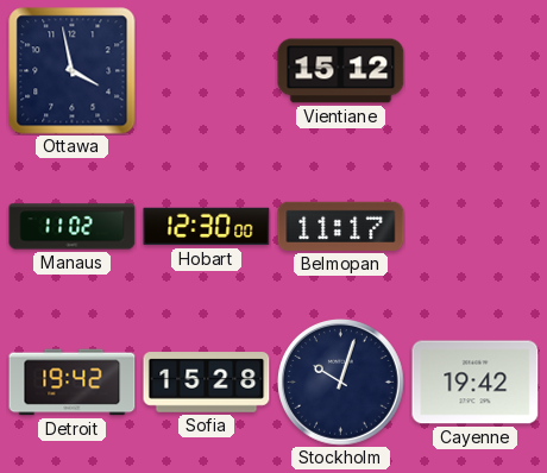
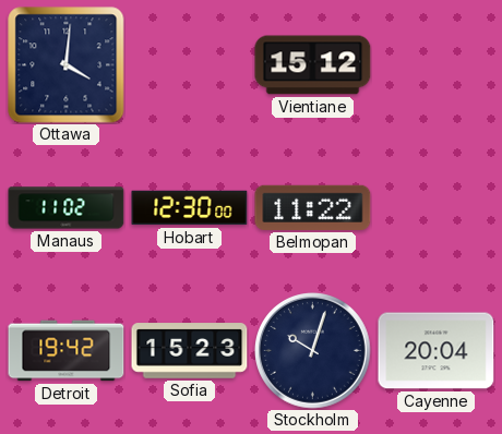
Ottawa: 3:58 -> 4:01
Belmopan: 11:17 -> 11:22
Sofia: 15:28 -> 15:23
Cayenne: 19:42 -> 20:04
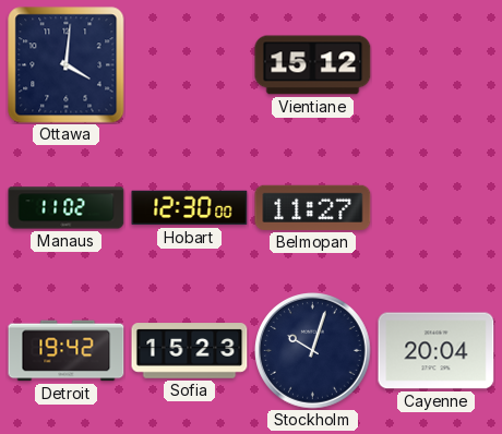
Belmopan: 11:22 -> 11:27
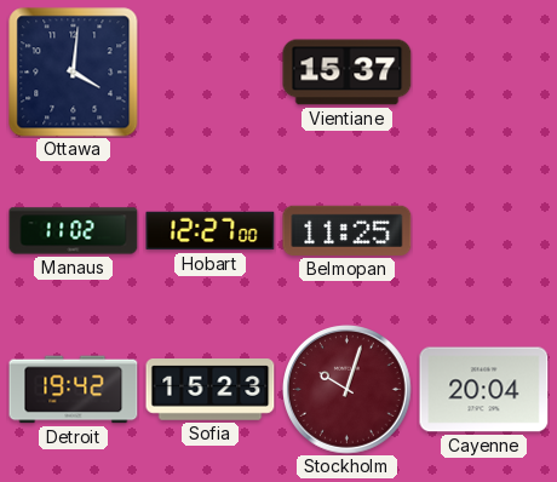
Vientiane: 15:12 -> 15:37
Hobart: 12:30 -> 12:27
Belmopan: 11:27 -> 11:25
Stockholm dial: navy -> burgundy
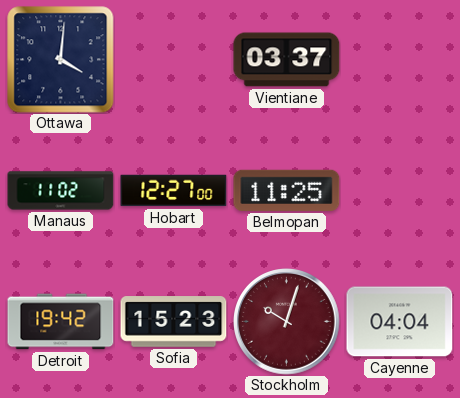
Vientiane: 15:37 -> 03:37
Cayenne: 20:04 -> 04:04
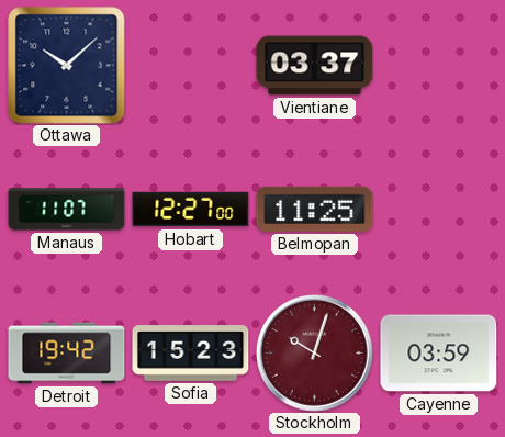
Ottawa: 4:01 -> 10:08
Manaus: 11:02 -> 11:07
Cayenne: 04:04 -> 03:59
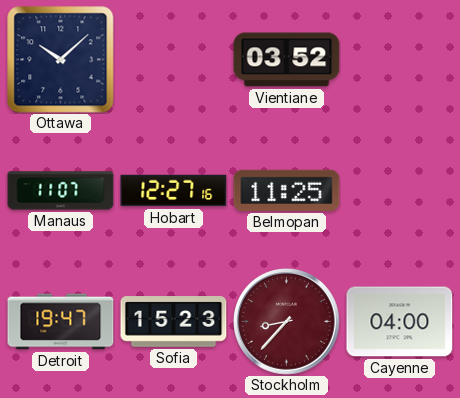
Vientiane: 03:37 -> 03:52
Hobart: 12:27:00 -> 12:27:16
Detroit: 19:42 -> 19:47
Stockholm: 10:03 -> 8:37
Cayenne: 03:59 -> 04:00
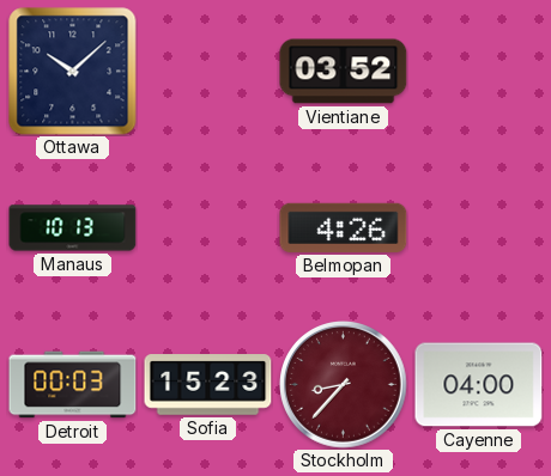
Manaus: 11:07 -> 10:13
Hobart: 12:27 -> none
Belmopan: 11:25 -> 4:26
Detroit: 19:47 -> 00:03
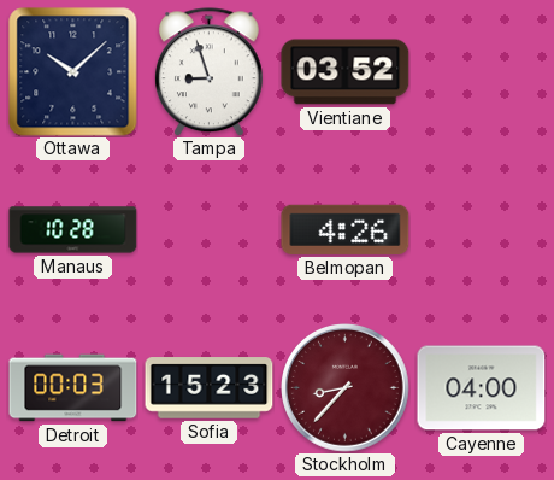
Tampa: none -> 8:57
Manaus: 10:13 -> 10:28
